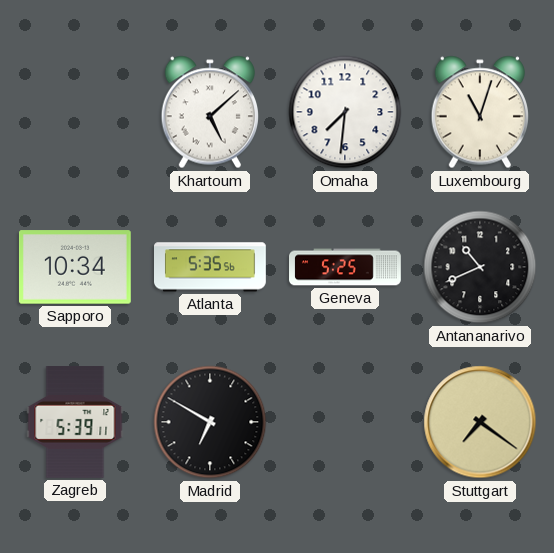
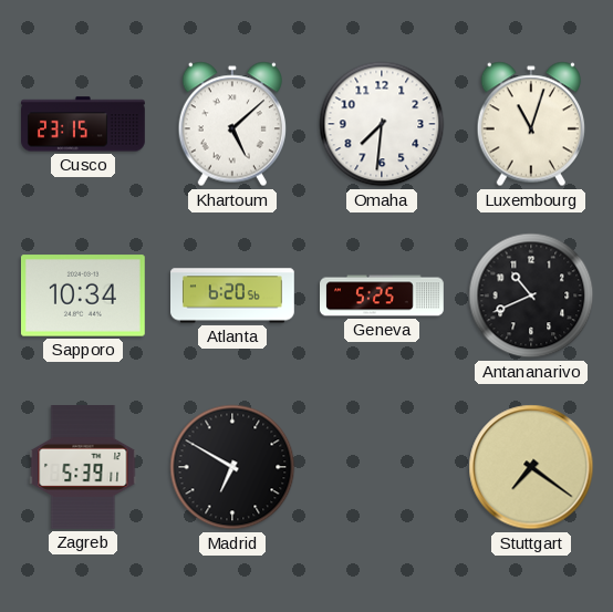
Cusco: none -> 23:15
Atlanta: 5:35 -> 6:20
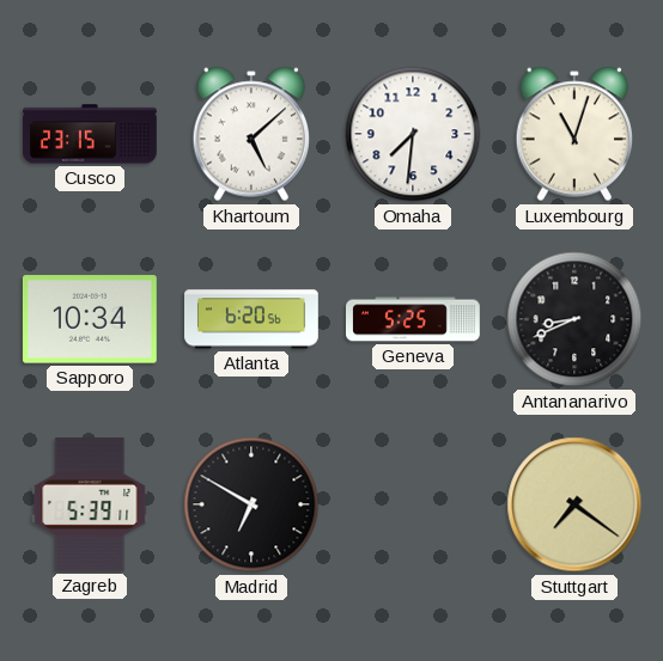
Antananarivo: 10:41 -> 8:41
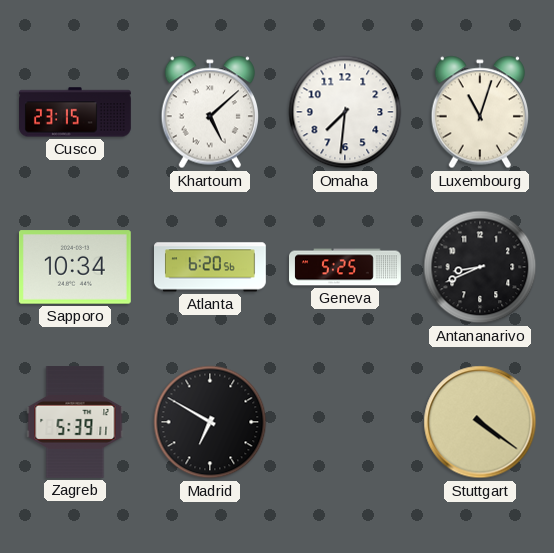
Stuttgart: 7:21 -> 4:21
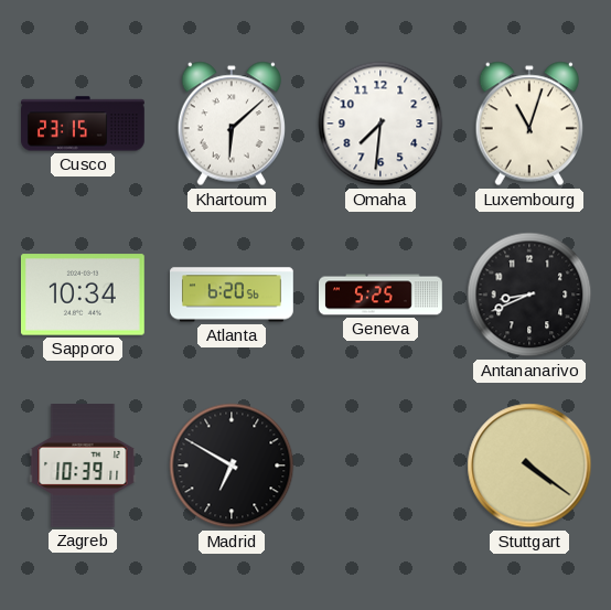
Khartoum: 5:08 -> 6:08
Zagreb: 5:39 -> 10:39
